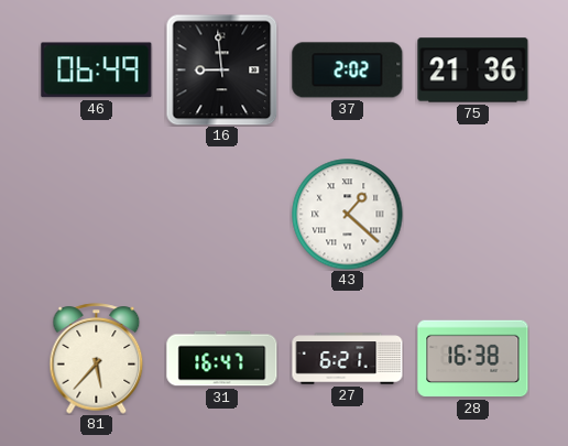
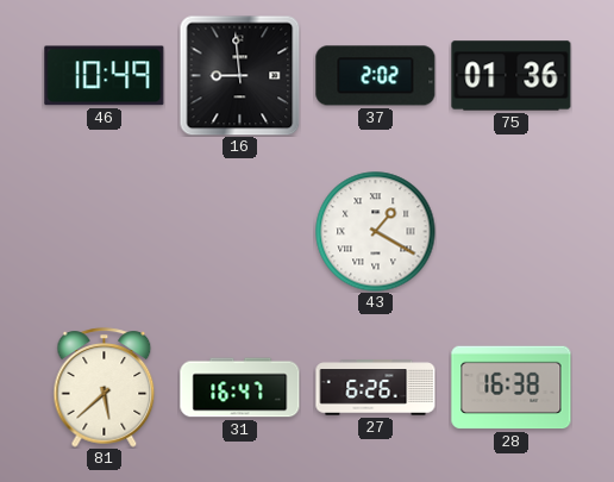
46: 06:49 -> 10:49
75: 21:36 -> 01:36
43: 1:22 -> 1:20
81: 5:37 -> 5:38
27: 6:21 -> 6:26
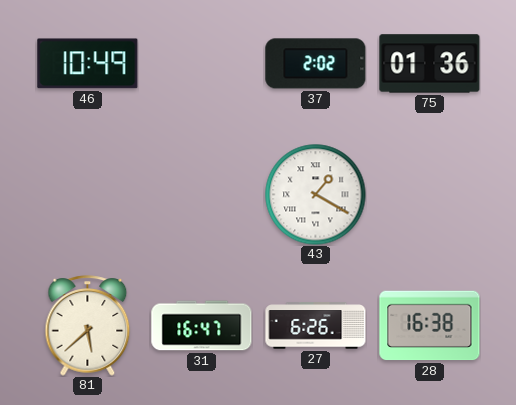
16: 8:59 -> none
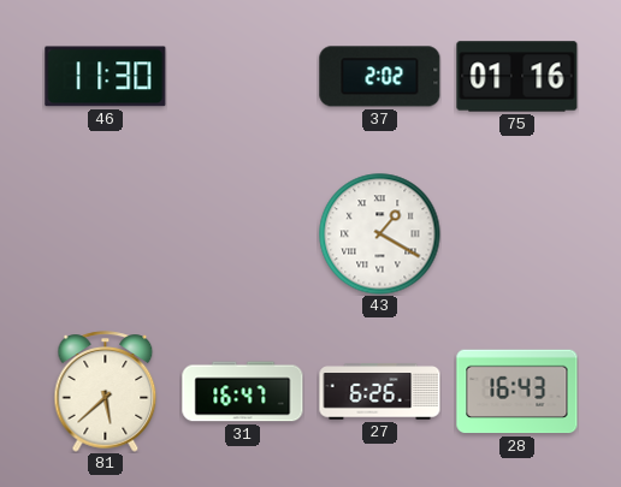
46: 10:49 -> 11:30
75: 01:36 -> 01:16
28: 16:38 -> 16:43
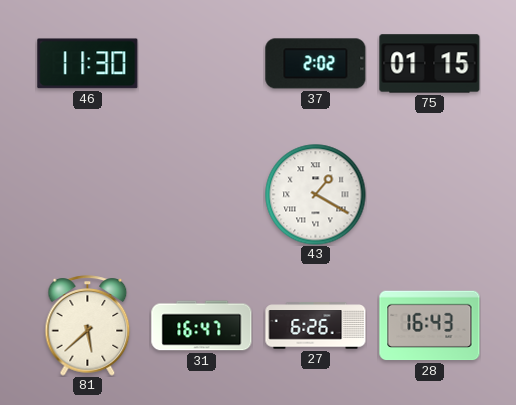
75: 01:16 -> 01:15
